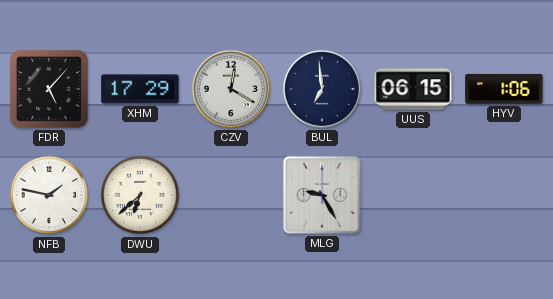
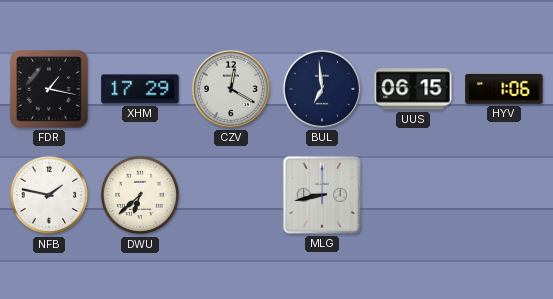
FDR: 5:07 -> 1:17
MLG: 9:25 -> 8:43
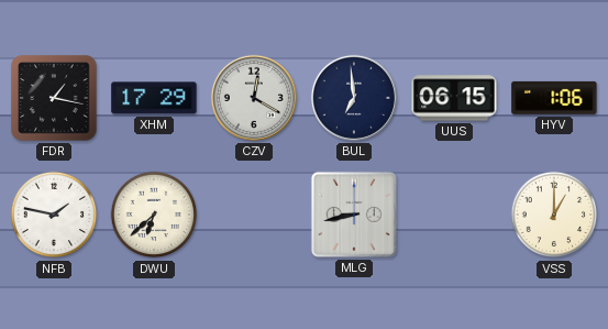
VSS: none -> 1:00
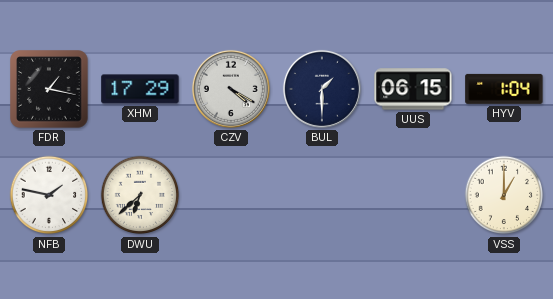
CZV: 12:20 -> 4:20
BUL: 6:59 -> 1:30
HYV: 1:06 -> 1:04
MLG: 8:43 -> none
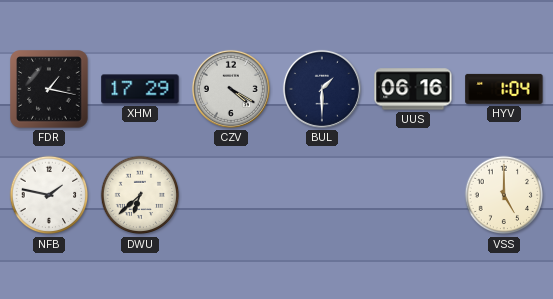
UUS: 06:15 -> 06:16
VSS: 1:00 -> 5:00
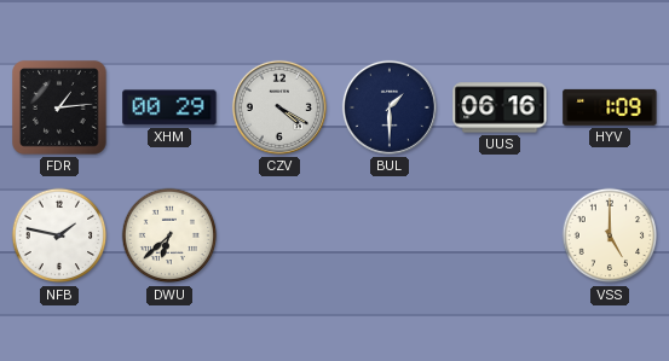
FDR: 1:17 -> 1:14
XHM: 17:29 -> 00:29
HYV: 1:04 -> 1:09
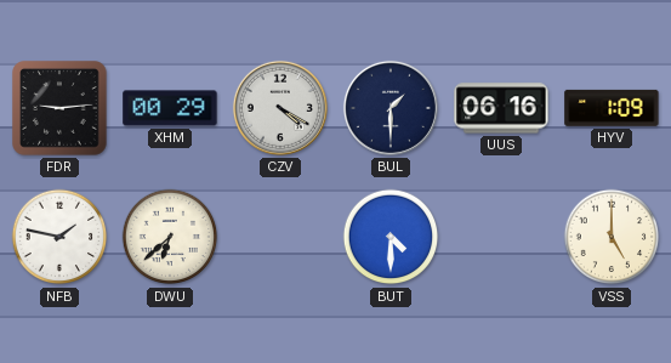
FDR: 1:14 -> 9:14
BUT: none -> 4:30
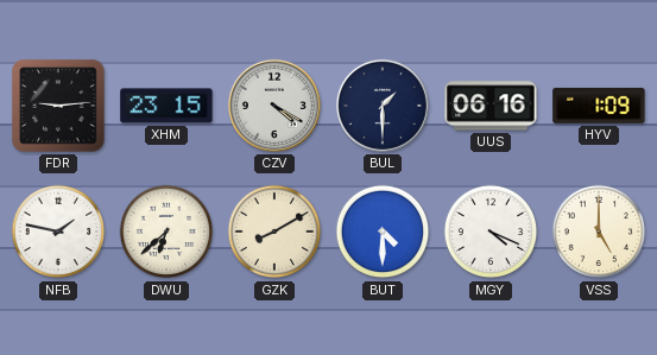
XHM: 00:29 -> 23:15
GZK: none -> 8:10
MGY: none -> 4:19
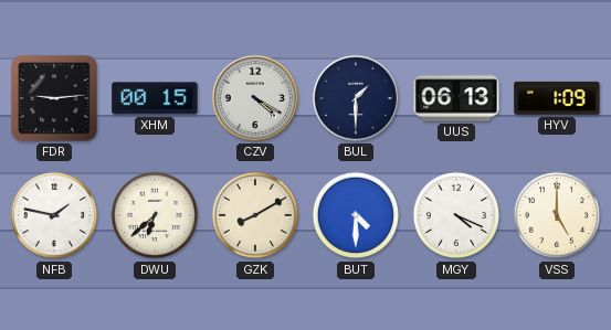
XHM: 23:15 -> 00:15
UUS: 06:16 -> 06:13
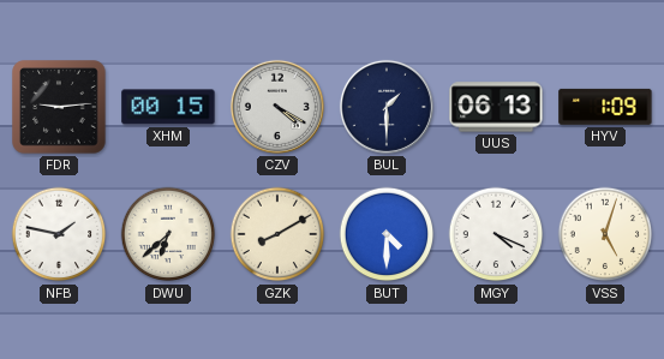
VSS: 5:00 -> 5:03
